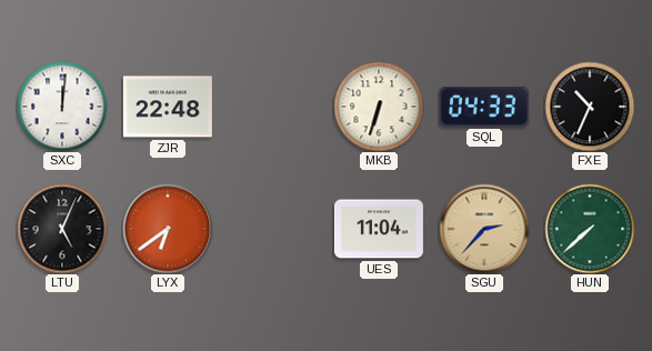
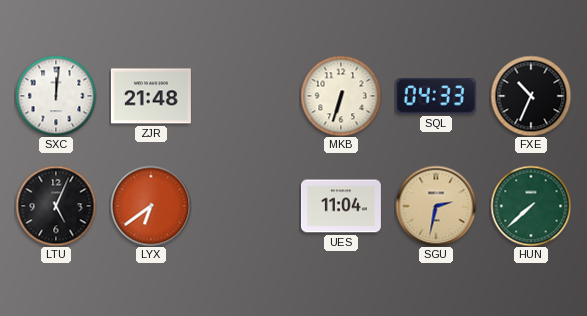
ZJR: 22:48 -> 21:48
SGU: 2:37 -> 2:32
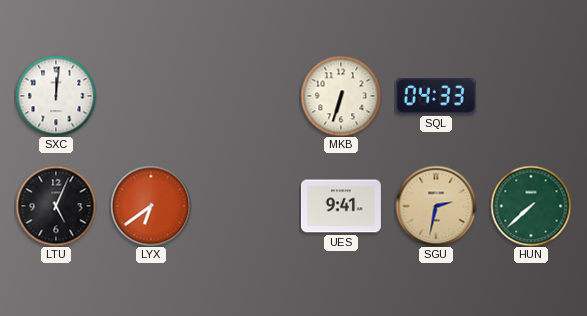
ZJR: 21:48 -> none
FXE: 10:34 -> none
UES: 11:04 -> 9:41
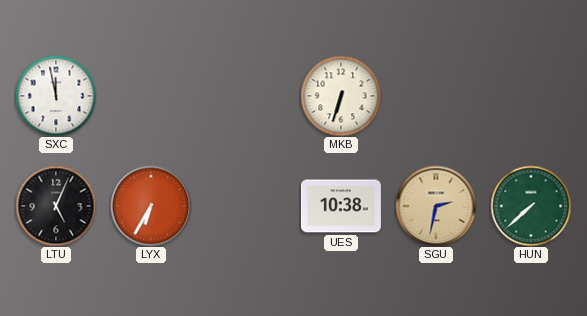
SXC: 12:01 -> 11:58
SQL: 04:33 -> none
LYX: 6:39 -> 6:35
UES: 9:41 -> 10:38
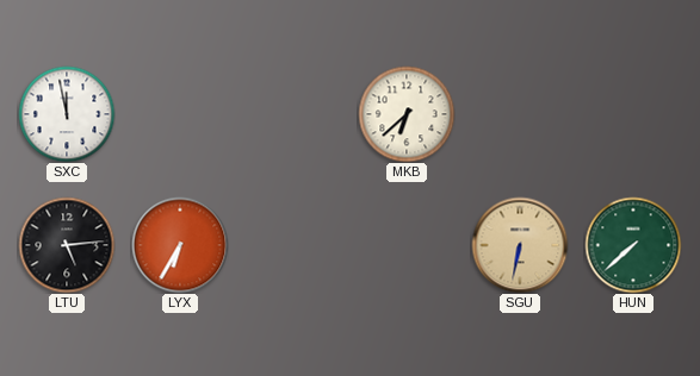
MKB: 6:33 -> 6:38
LTU: 5:04 -> 5:14
UES: 10:38 -> none
SGU: 2:32 -> 6:32
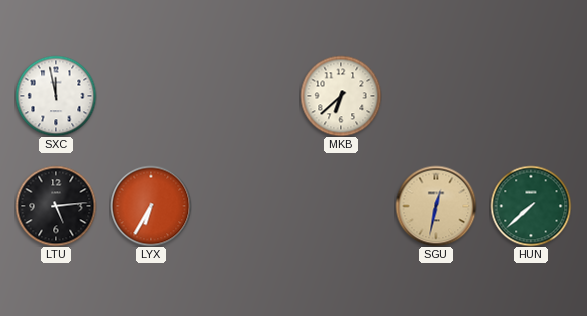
SGU: 6:32 -> 12:32
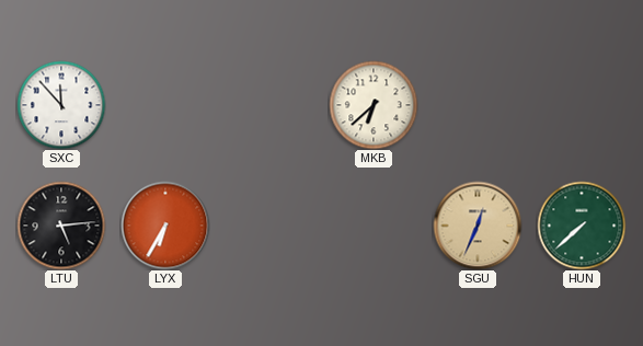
SXC: 11:58 -> 11:53
SGU: 12:32 -> 12:34
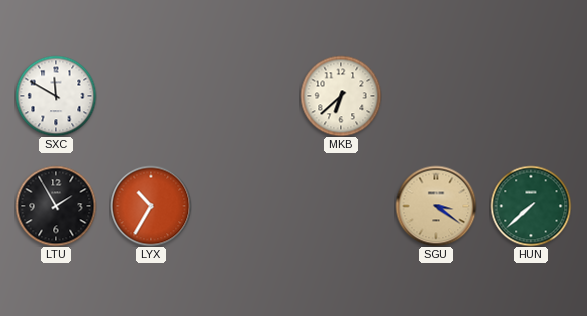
SXC: 11:53 -> 11:50
LTU: 5:14 -> 1:55
LYX: 6:35 -> 10:35
SGU: 12:34 -> 3:21
